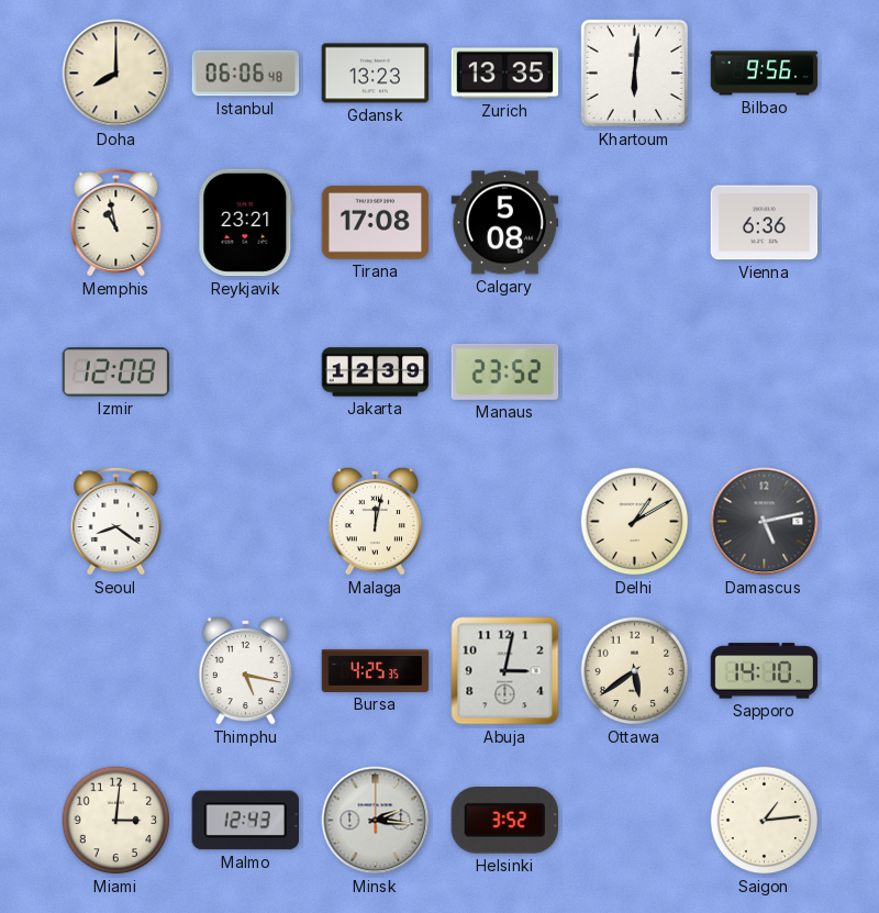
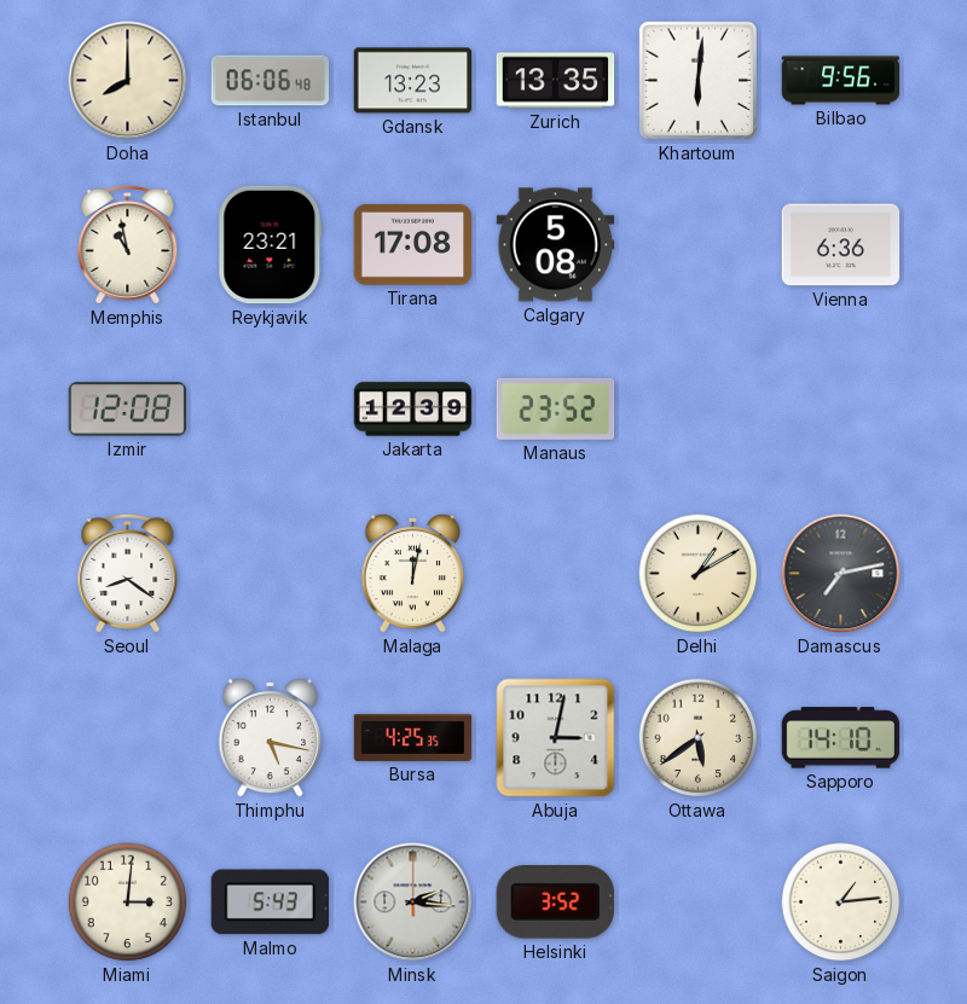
Damascus: 5:13 -> 7:13
Malmo: 12:43 -> 5:43
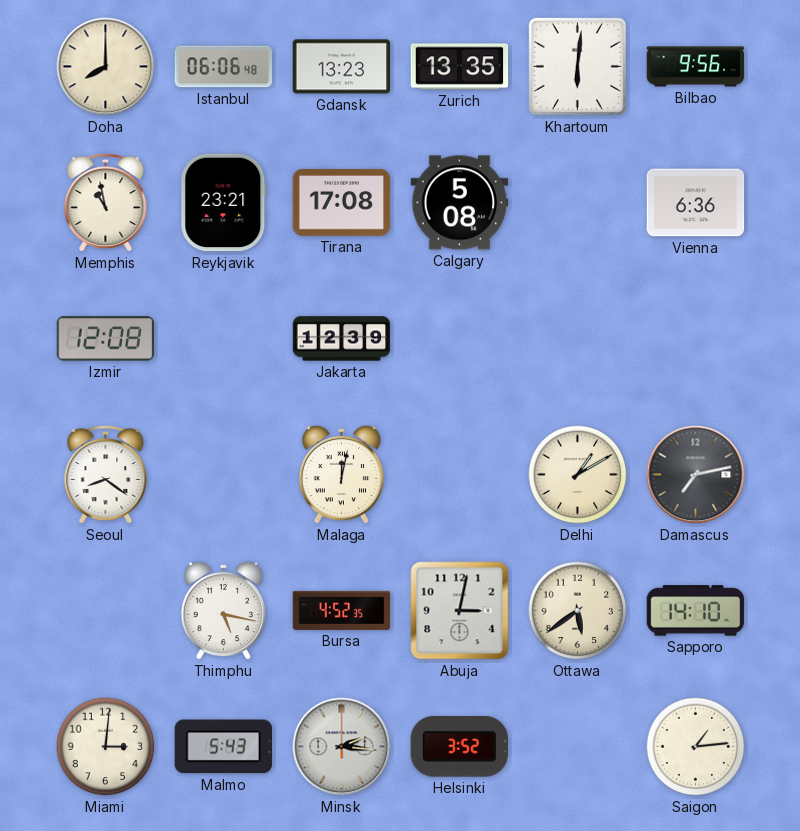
Manaus: 23:52 -> none
Bursa: 4:25 -> 4:52
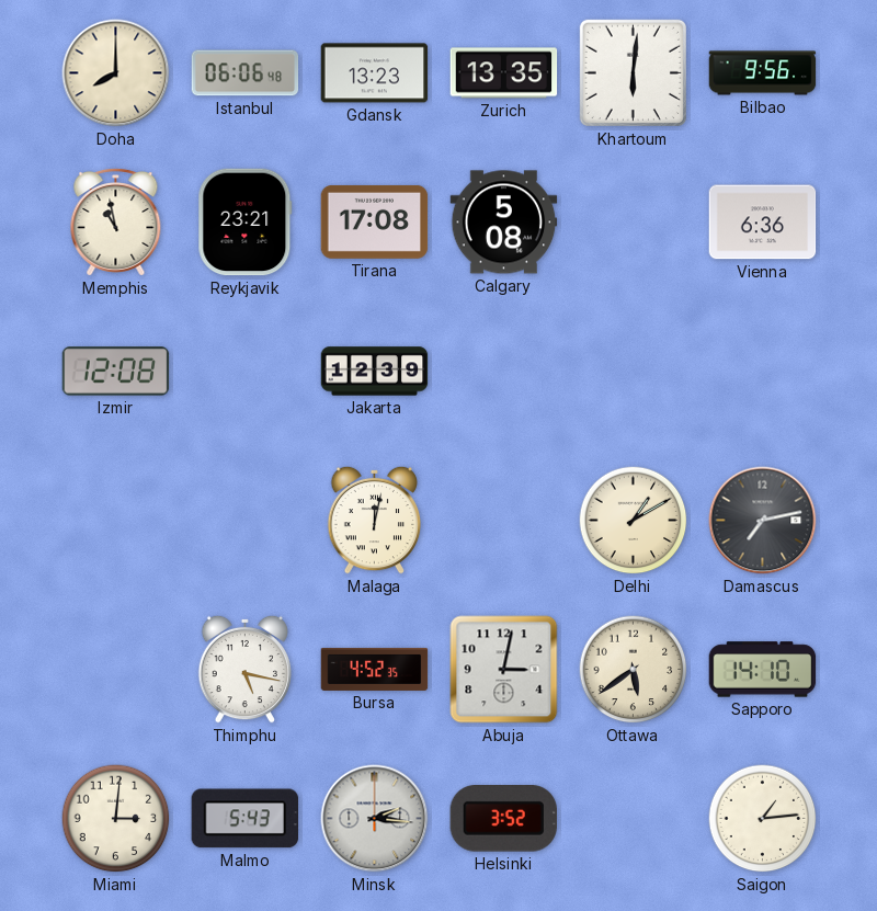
Seoul: 8:21 -> none
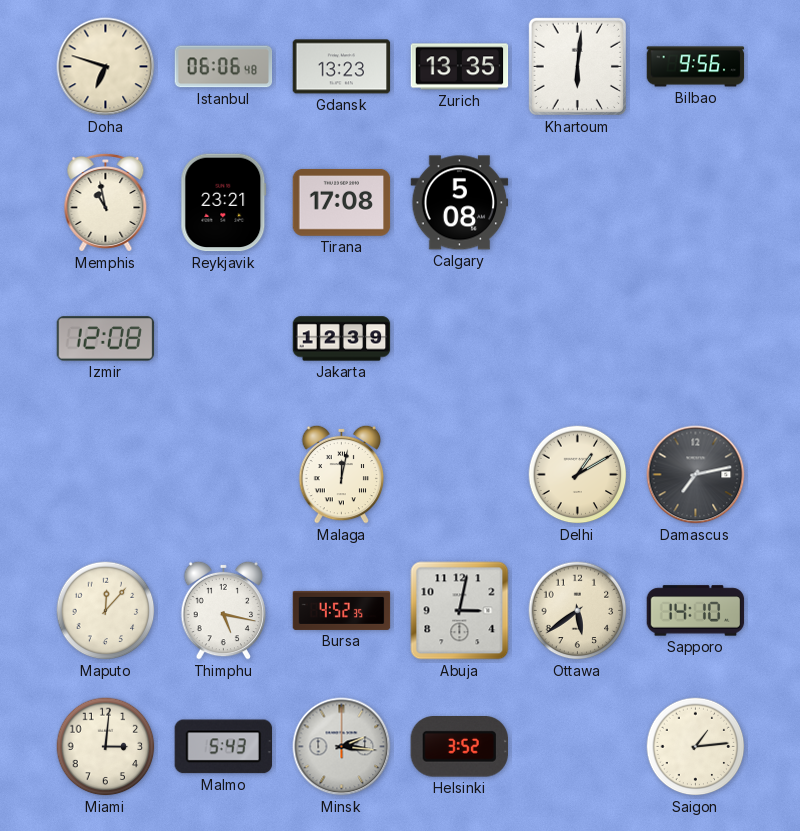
Doha: 8:00 -> 6:48
Vienna: 6:36 -> none
Maputo: none -> 12:07
